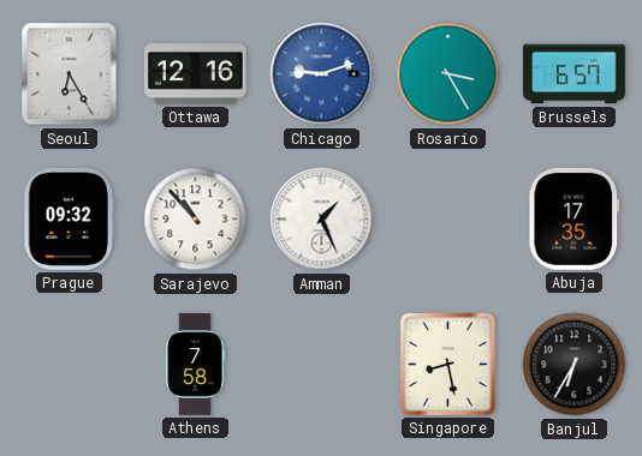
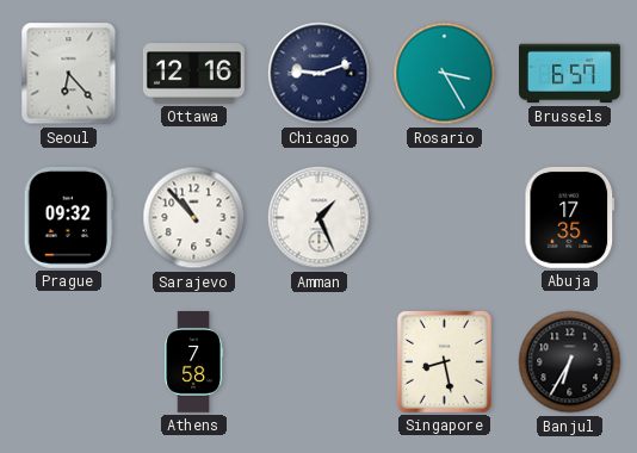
Seoul: 6:25 -> 6:23
Chicago dial: blue -> navy
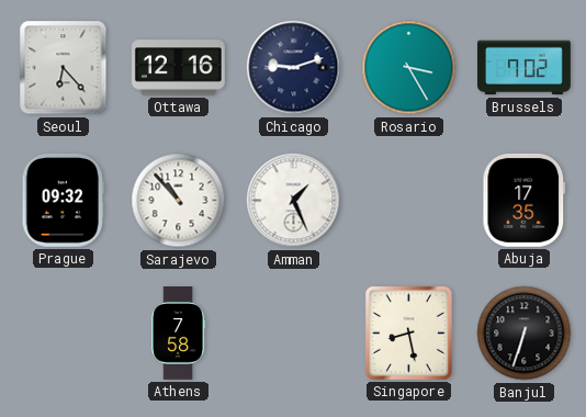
Brussels: 6:57 -> 7:02
Banjul: 6:35 -> 6:33
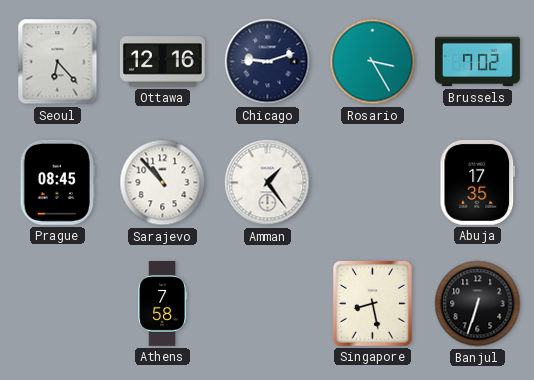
Prague: 09:32 -> 08:45
Amman: 1:26 -> 1:24
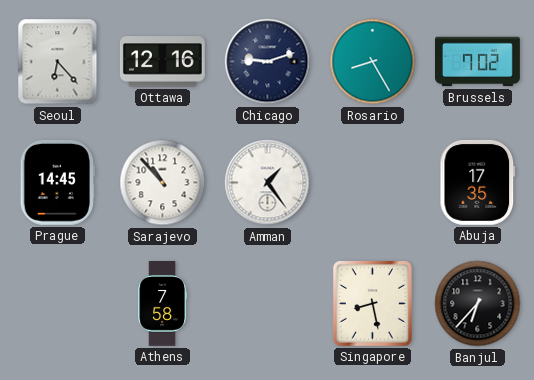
Rosario: 3:25 -> 8:25
Prague: 08:45 -> 14:45
Banjul: 6:33 -> 6:37
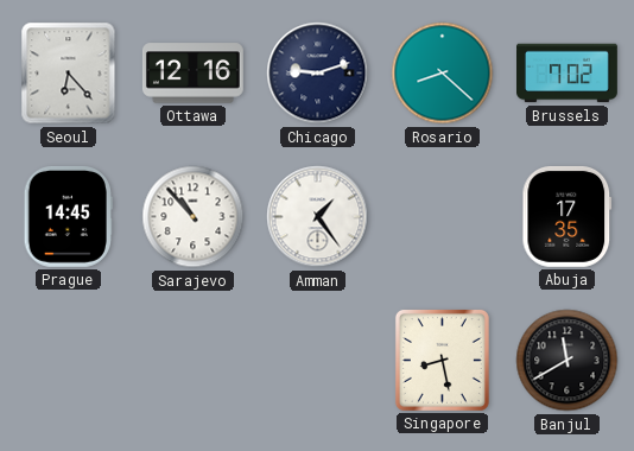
Rosario: 8:25 -> 8:22
Athens: 7:58 -> none
Banjul: 6:37 -> 11:40
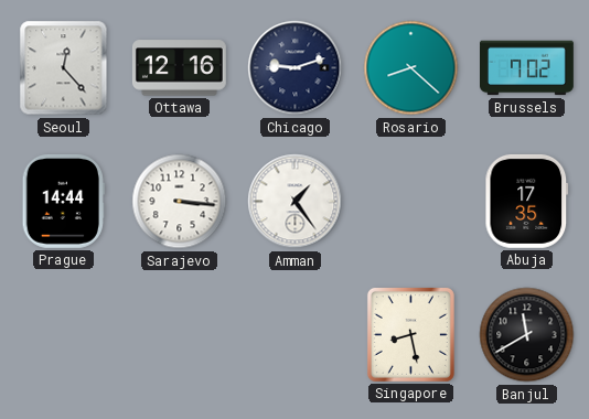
Seoul: 6:23 -> 12:23
Prague: 14:45 -> 14:44
Sarajevo: 10:53 -> 3:16
